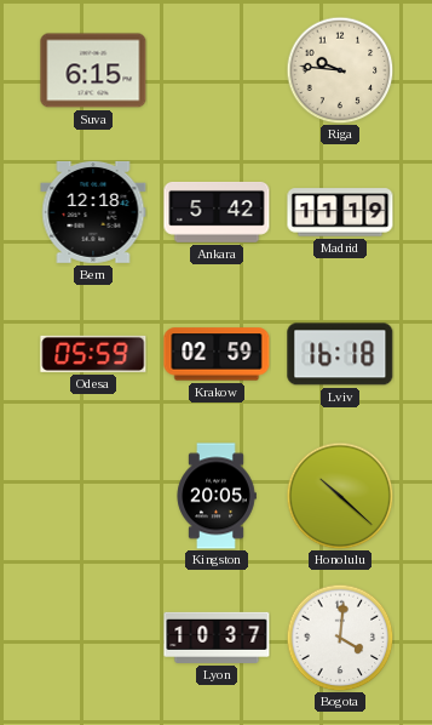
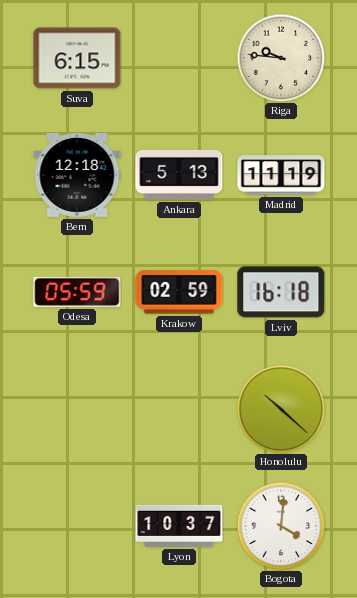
Ankara: 5:42 -> 5:13
Kingston: 20:05 -> none
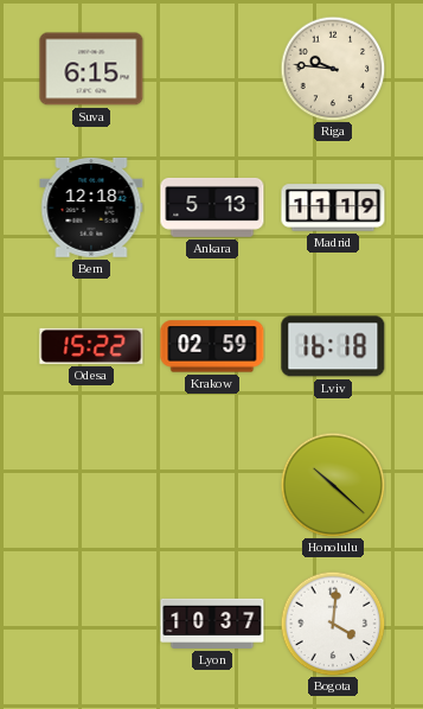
Odesa: 05:59 -> 15:22
